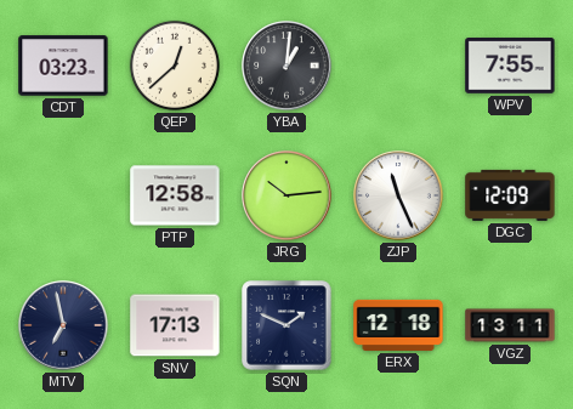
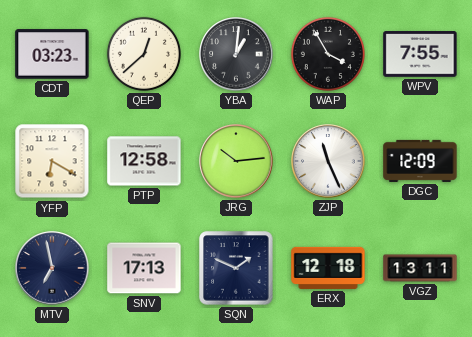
WAP: none -> 3:55
YFP: none -> 6:20
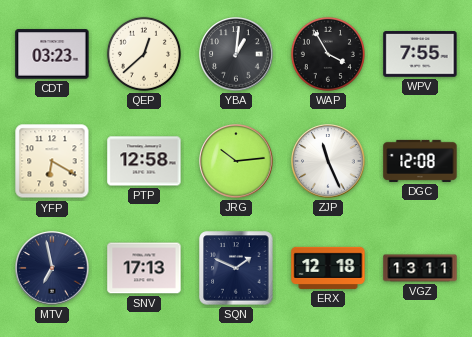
DGC: 12:09 -> 12:08
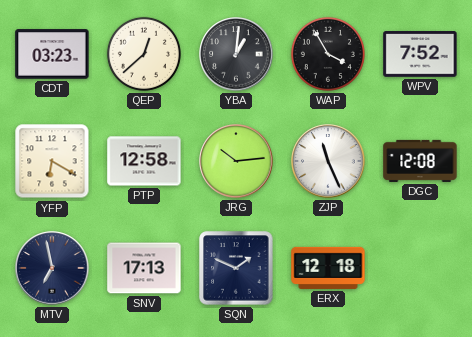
WPV: 7:55 -> 7:52
VGZ: 13:11 -> none
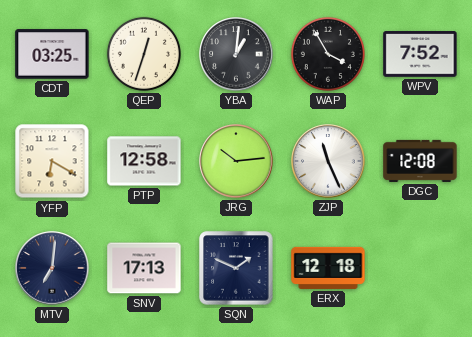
CDT: 03:23 -> 03:25
QEP: 12:38 -> 12:33
MTV: 6:58 -> 7:01
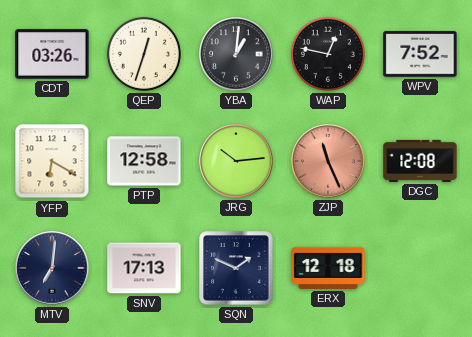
CDT: 03:25 -> 03:26
WAP: 3:55 -> 12:47
ZJP dial: white -> salmon
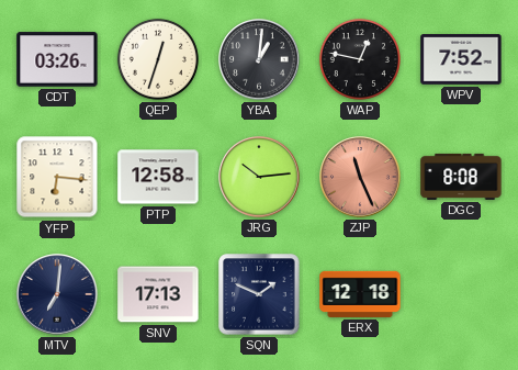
YFP: 6:20 -> 6:16
DGC: 12:08 -> 8:08
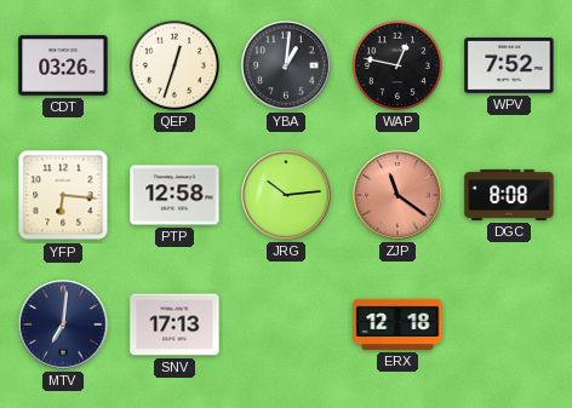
ZJP: 11:26 -> 11:21
SQN: 1:49 -> none
